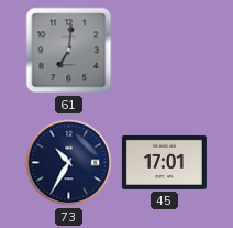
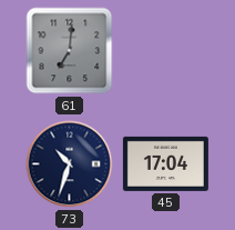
73: 10:35 -> 10:33
45: 17:01 -> 17:04
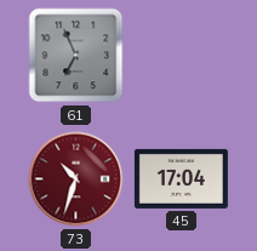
61: 7:01 -> 6:56
73 dial: navy -> burgundy
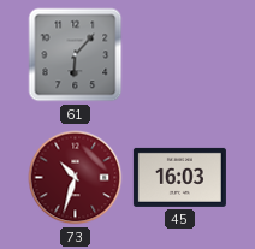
61: 6:56 -> 6:07
45: 17:04 -> 16:03
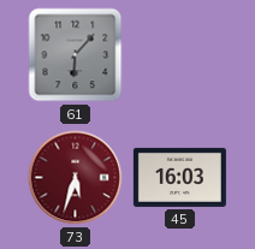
73: 10:33 -> 5:33
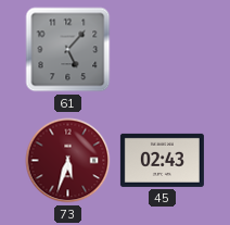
61: 6:07 -> 5:07
45: 16:03 -> 02:43
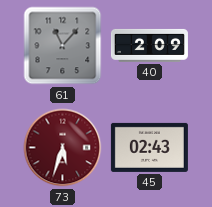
61: 5:07 -> 11:07
40: none -> 2:09
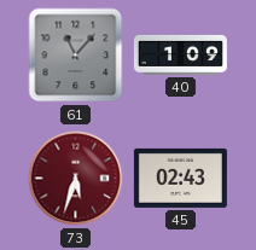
40: 2:09 -> 1:09
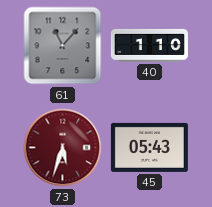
40: 1:09 -> 1:10
45: 02:43 -> 05:43
